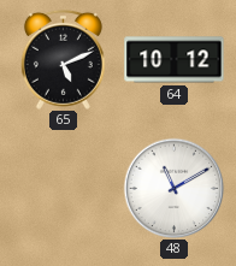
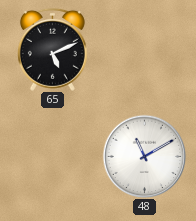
64: 10:12 -> none
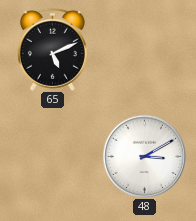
48: 11:10 -> 3:10
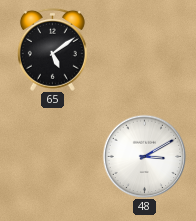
65: 5:11 -> 5:09
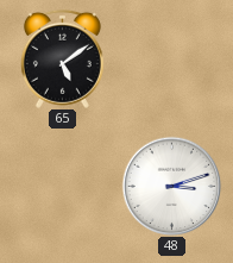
48: 3:10 -> 3:12
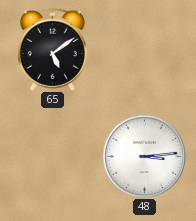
48: 3:12 -> 3:14
